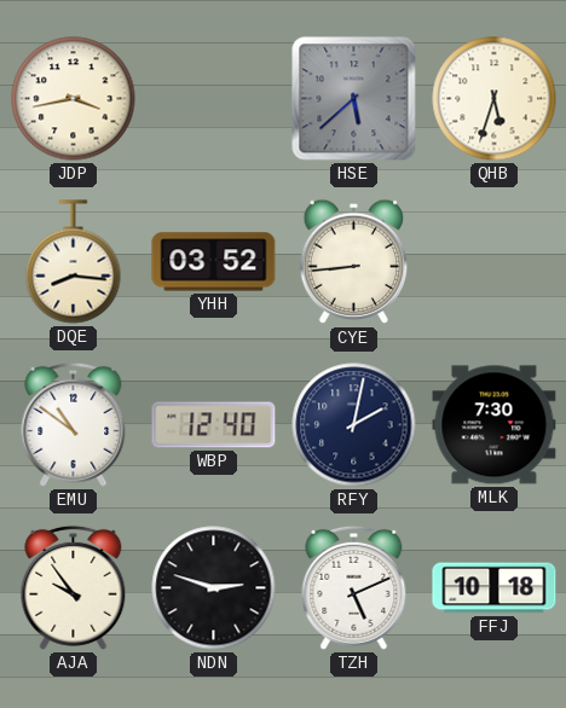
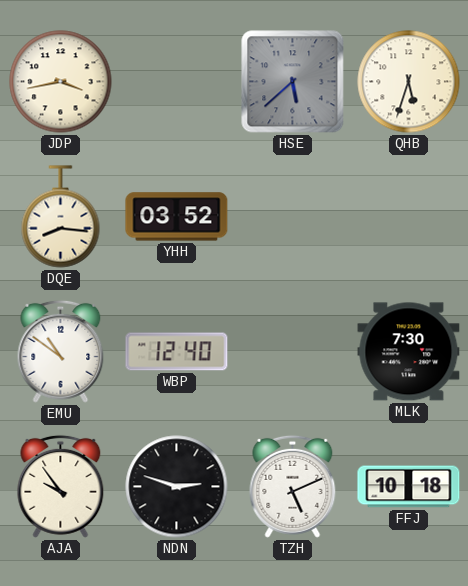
CYE: 8:44 -> none
RFY: 2:02 -> none
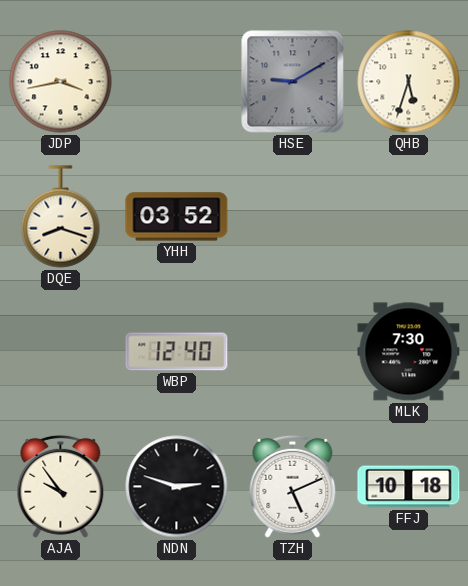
HSE: 5:38 -> 9:10
DQE: 8:16 -> 8:18
EMU: 10:51 -> none
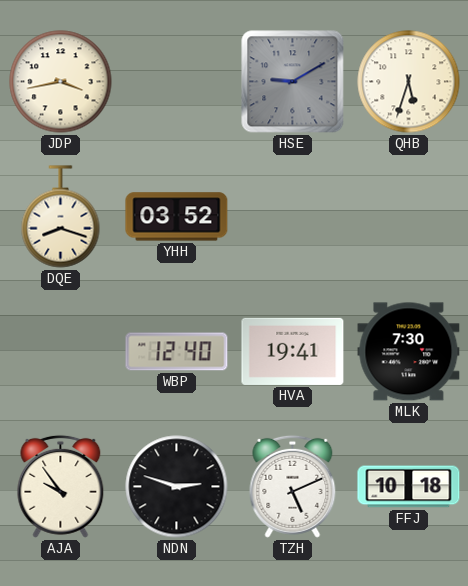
HVA: none -> 19:41
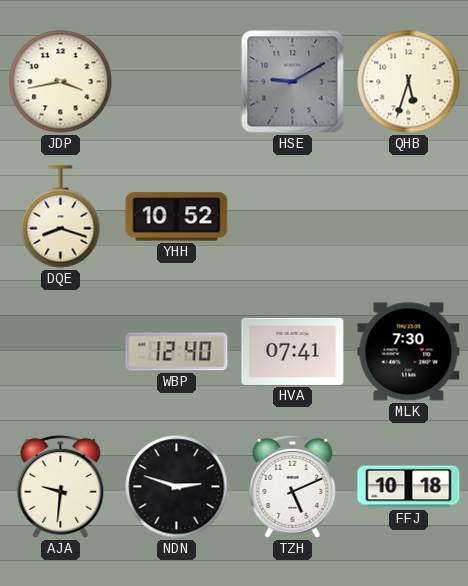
YHH: 03:52 -> 10:52
HVA: 19:41 -> 07:41
AJA: 9:54 -> 9:31
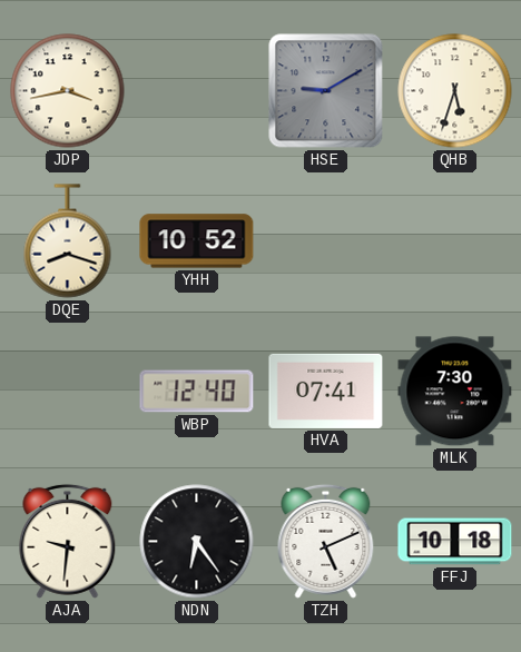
NDN: 2:48 -> 6:24
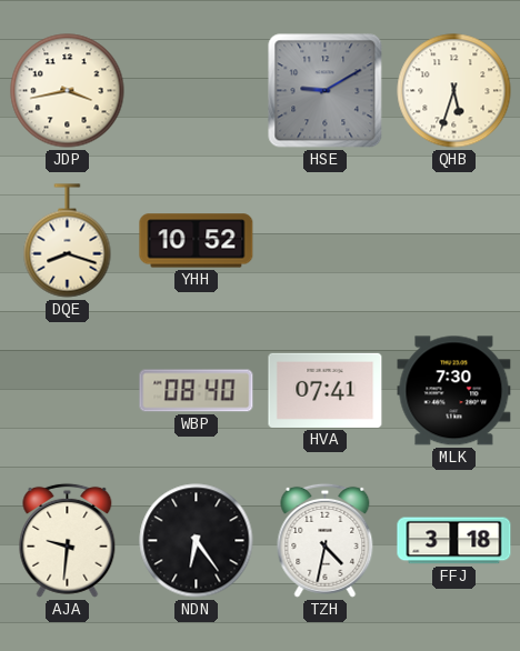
WBP: 12:40 -> 08:40
TZH: 5:11 -> 4:32
FFJ: 10:18 -> 3:18
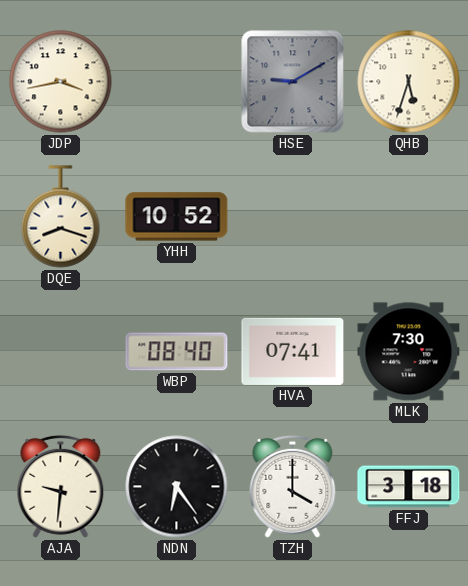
TZH: 4:32 -> 4:00
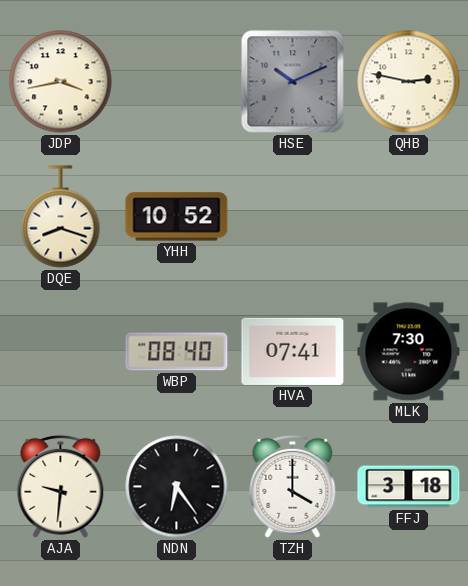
HSE: 9:10 -> 10:11
QHB: 5:33 -> 2:47
